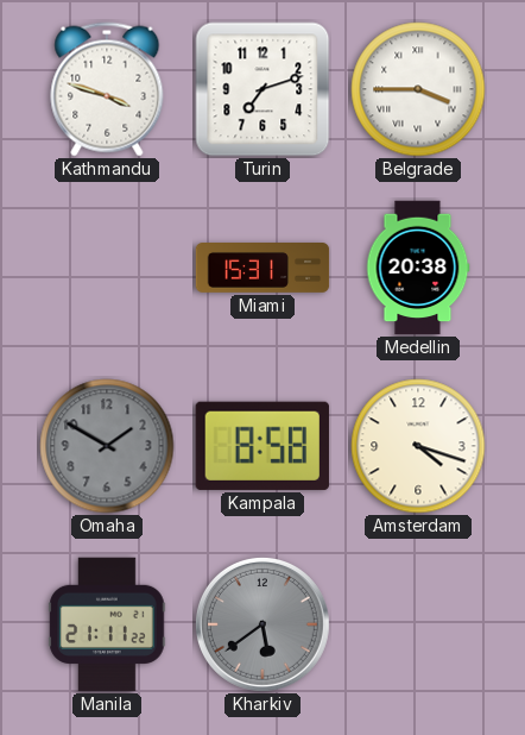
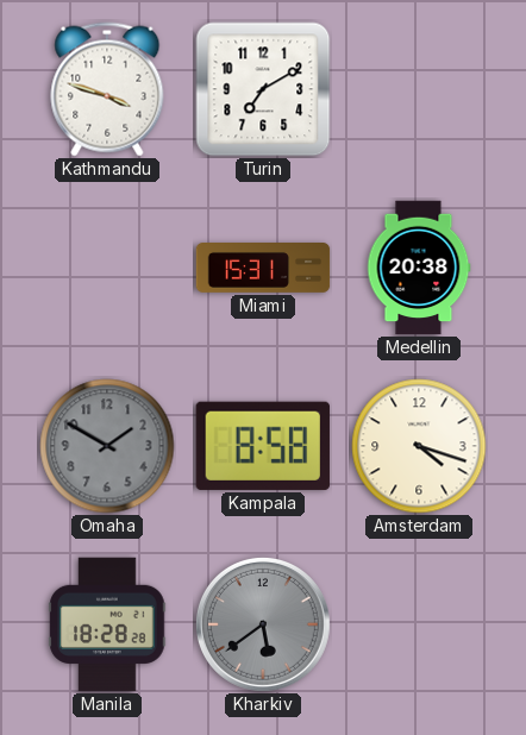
Turin: 7:12 -> 7:10
Belgrade: 3:45 -> none
Manila: 21:11 -> 18:28
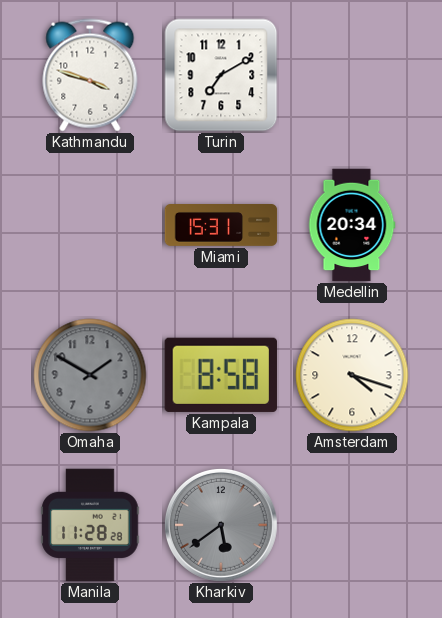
Medellin: 20:38 -> 20:34
Manila: 18:28 -> 11:28
